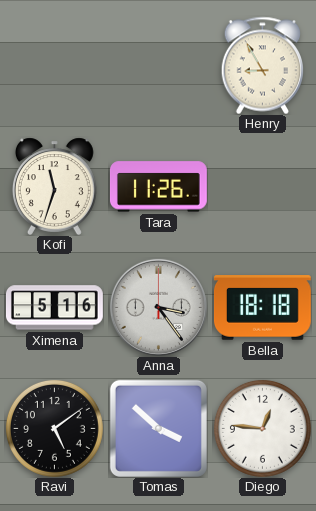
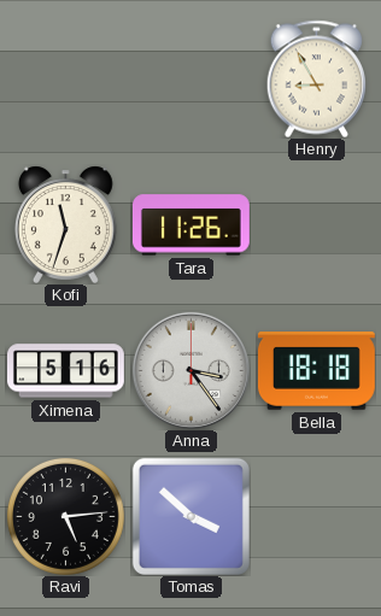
Ravi: 5:09 -> 5:14
Diego: 12:46 -> none
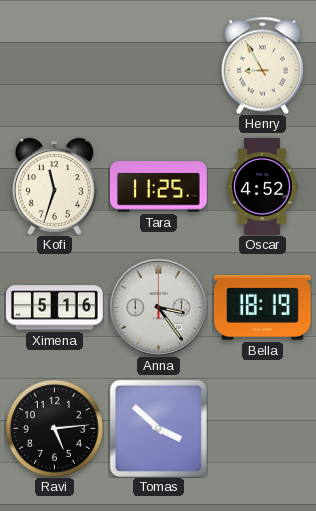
Tara: 11:26 -> 11:25
Oscar: none -> 4:52
Bella: 18:18 -> 18:19
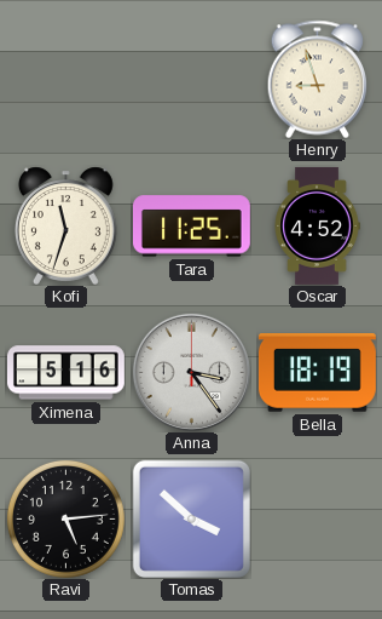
Henry: 8:55 -> 8:57
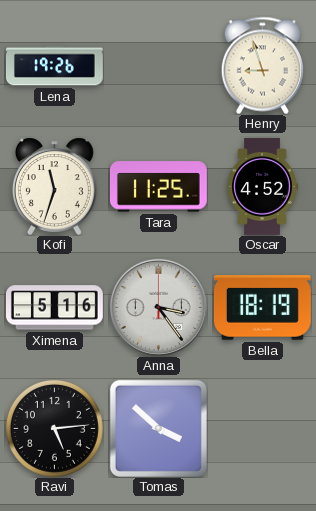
Lena: none -> 19:26
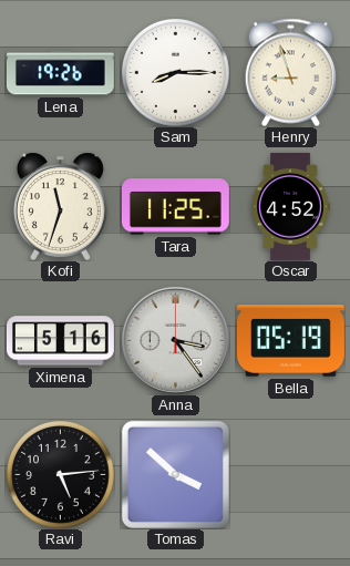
Sam: none -> 8:15
Bella: 18:19 -> 05:19
